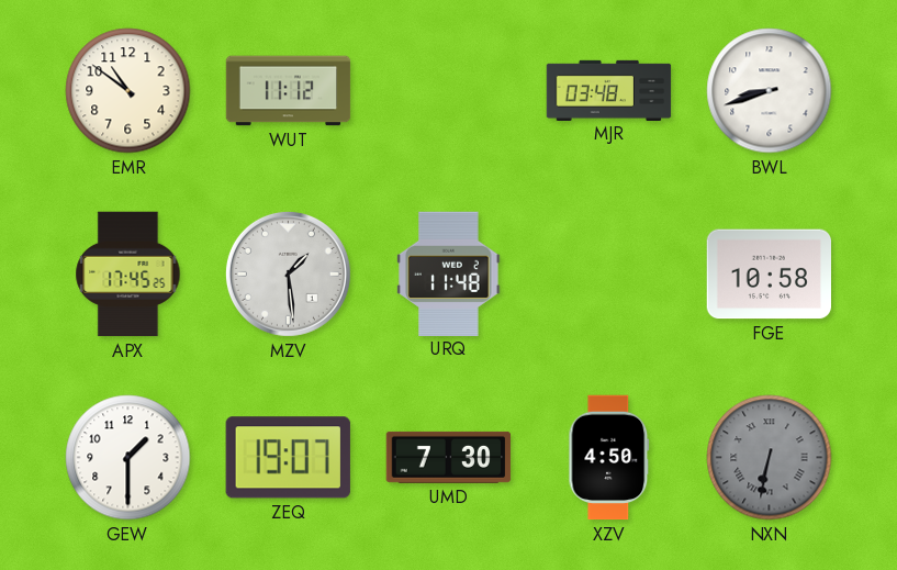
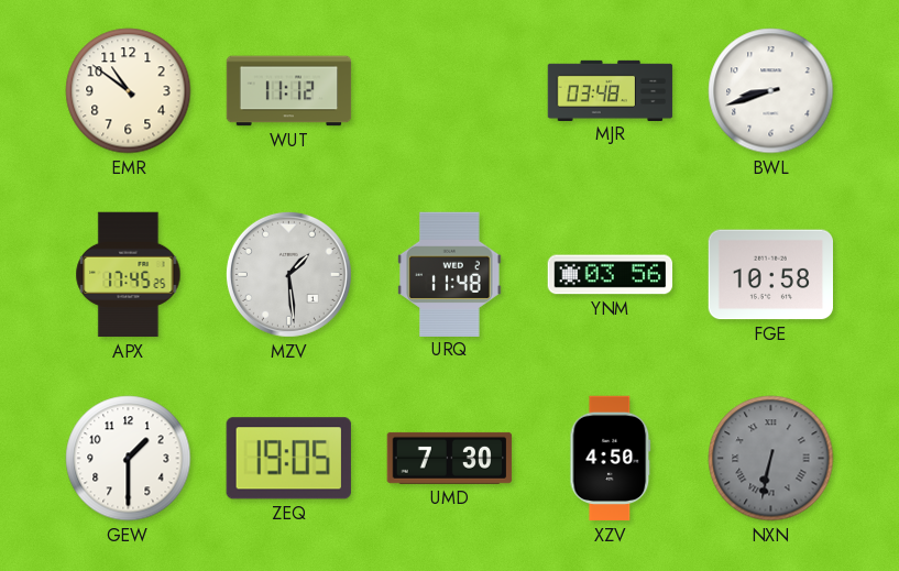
YNM: none -> 03:56
ZEQ: 19:07 -> 19:05
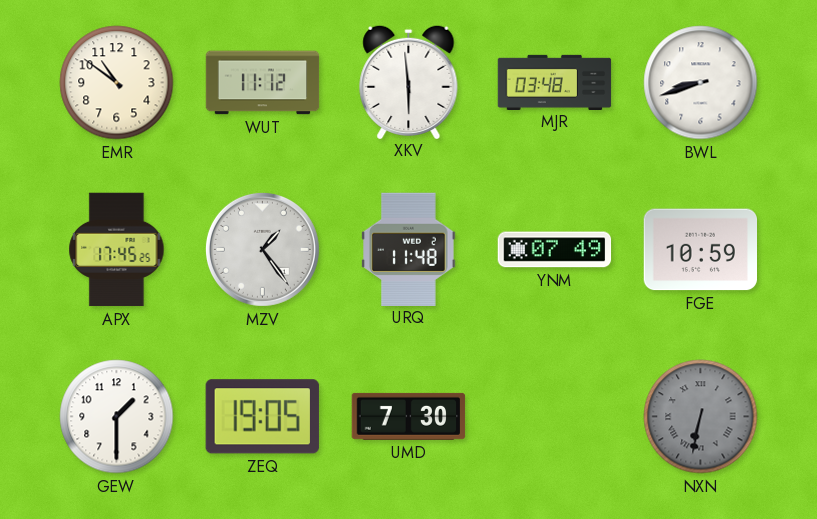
XKV: none -> 5:59
MZV: 1:29 -> 1:24
YNM: 03:56 -> 07:49
FGE: 10:58 -> 10:59
XZV: 4:50 -> none
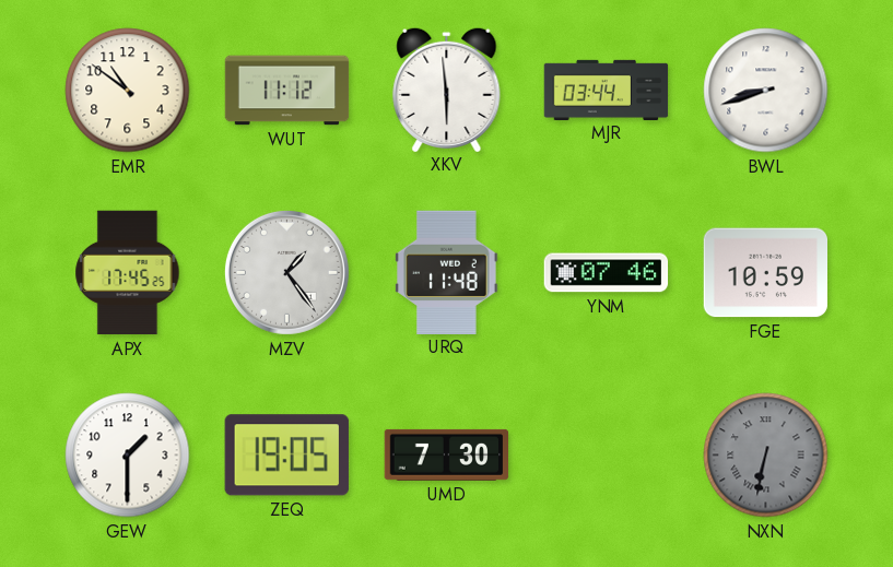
MJR: 03:48 -> 03:44
YNM: 07:49 -> 07:46
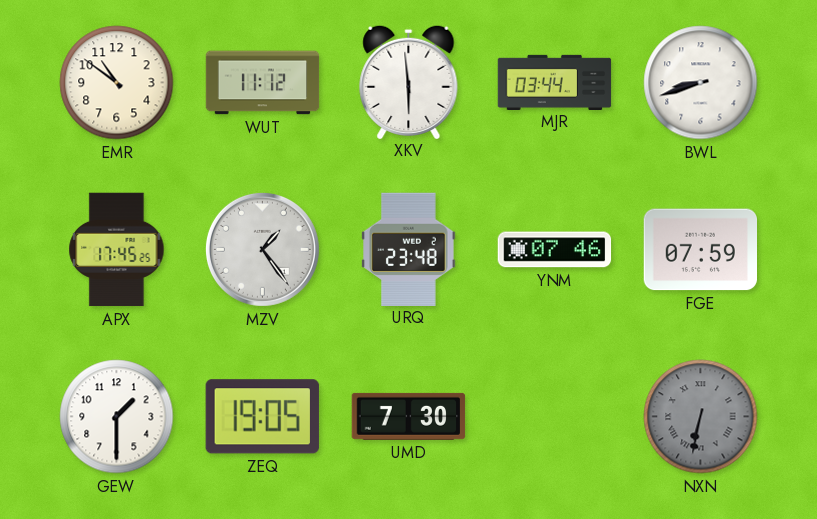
URQ: 11:48 -> 23:48
FGE: 10:59 -> 07:59
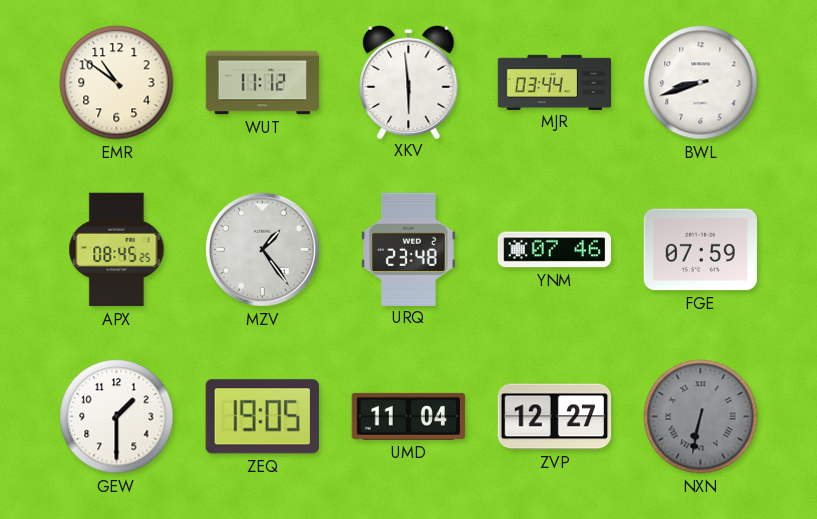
APX: 17:45 -> 08:45
UMD: 7:30 -> 11:04
ZVP: none -> 12:27
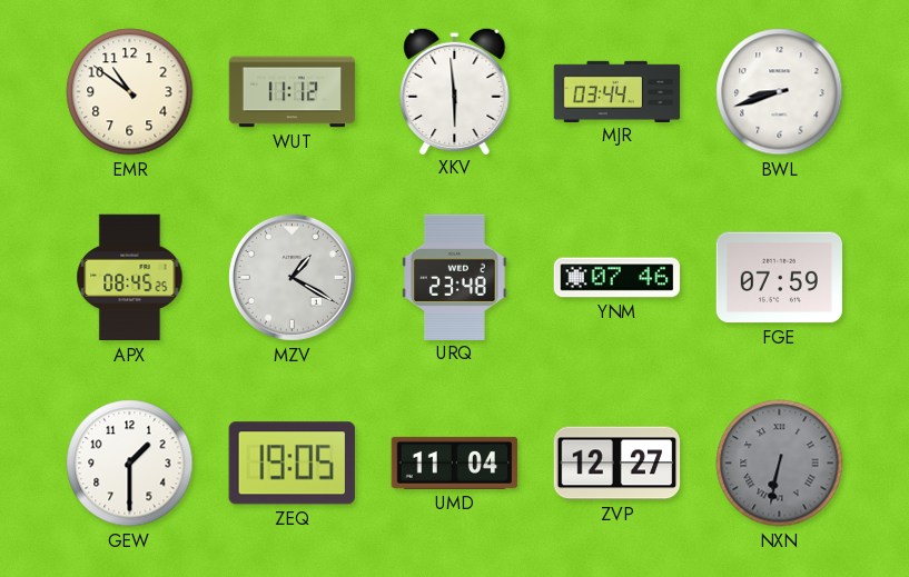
MZV: 1:24 -> 1:20
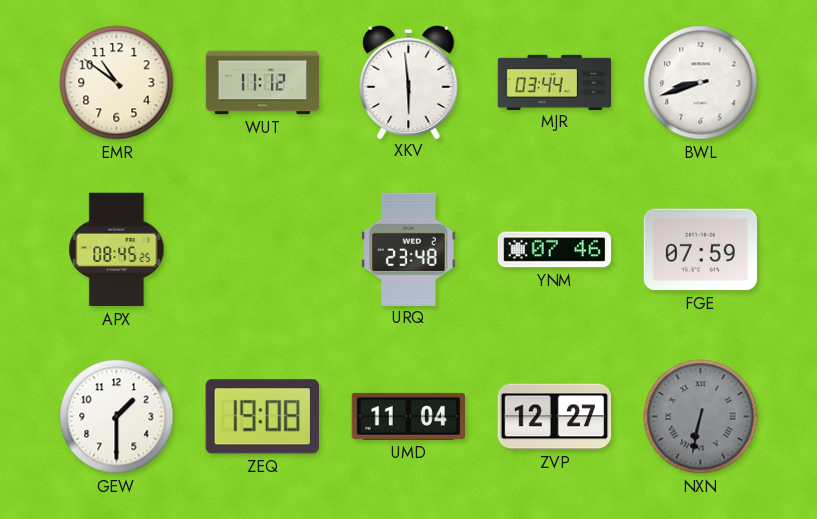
MZV: 1:20 -> none
ZEQ: 19:05 -> 19:08
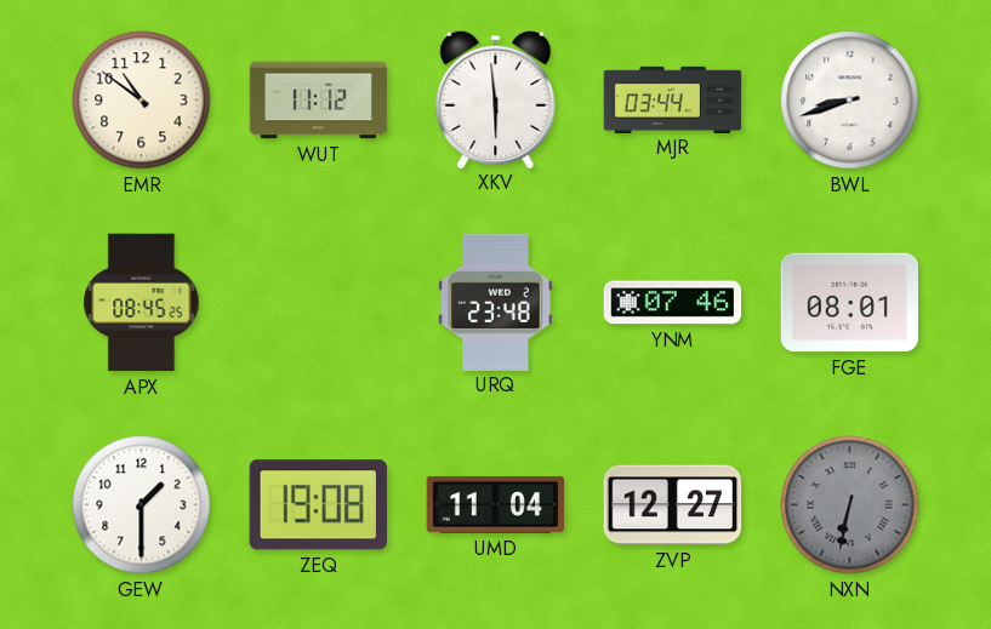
FGE: 07:59 -> 08:01
